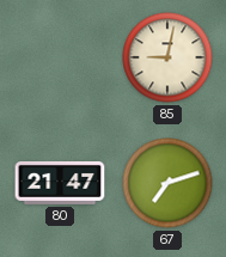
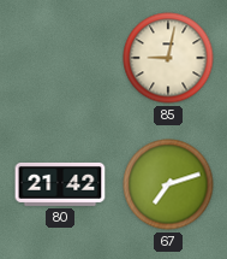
80: 21:47 -> 21:42
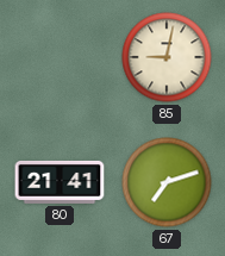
80: 21:42 -> 21:41
